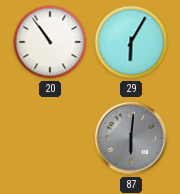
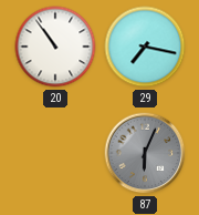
29: 6:05 -> 7:17
87: 6:01 -> 6:04
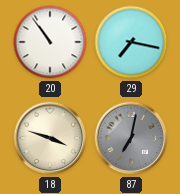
18: none -> 3:48
87: 6:04 -> 7:02
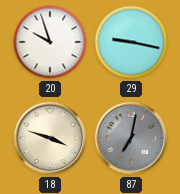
20: 10:54 -> 9:57
29: 7:17 -> 9:17
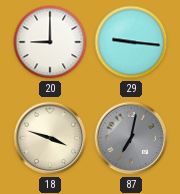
20: 9:57 -> 9:00
29: 9:17 -> 9:16
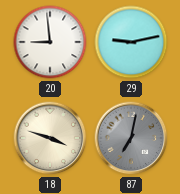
20: 9:00 -> 8:59
29: 9:16 -> 9:13
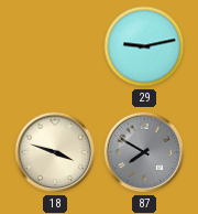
20: 8:59 -> none
87: 7:02 -> 7:50
